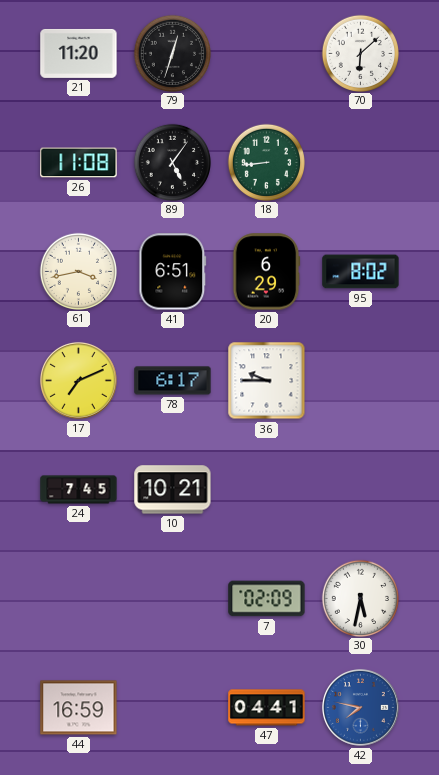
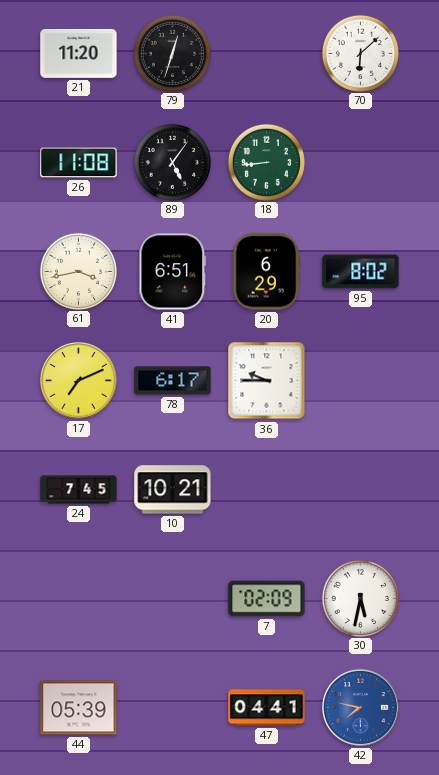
44: 16:59 -> 05:39
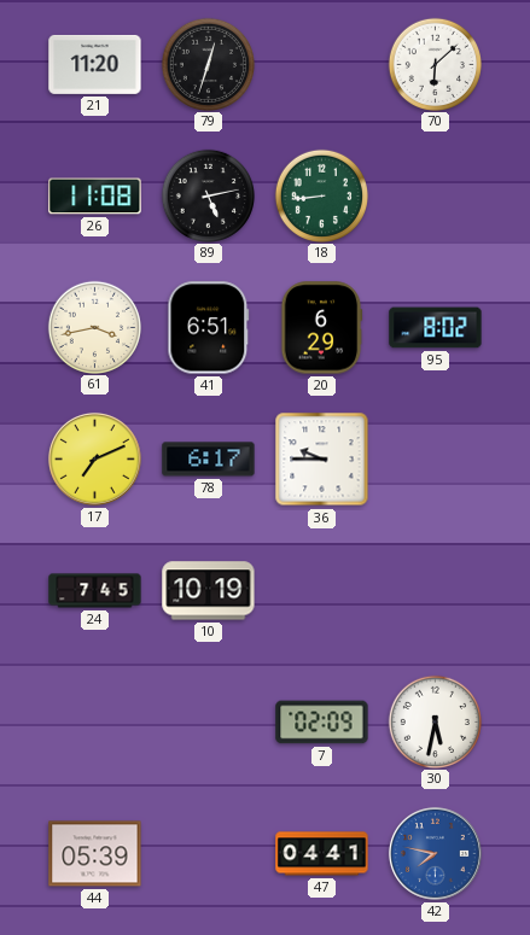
89: 5:06 -> 5:13
10: 10:21 -> 10:19
